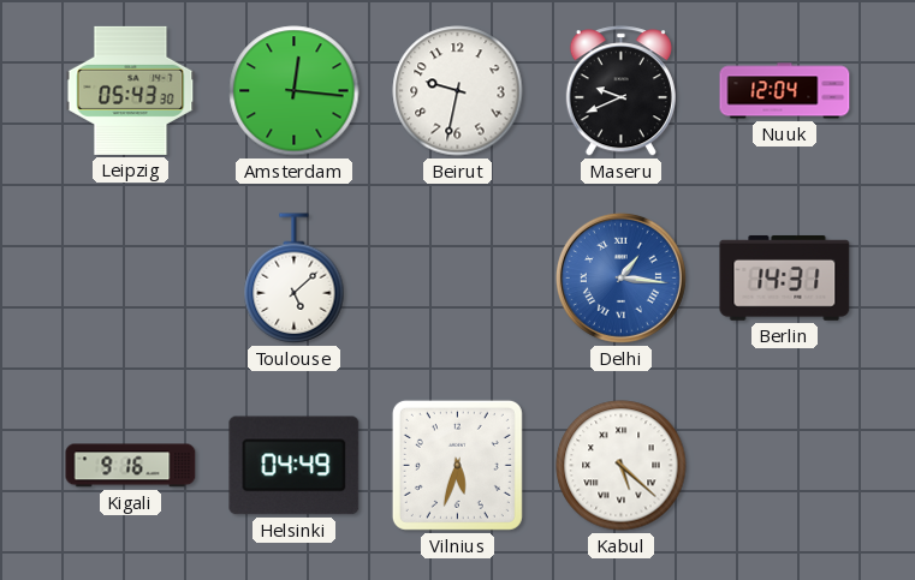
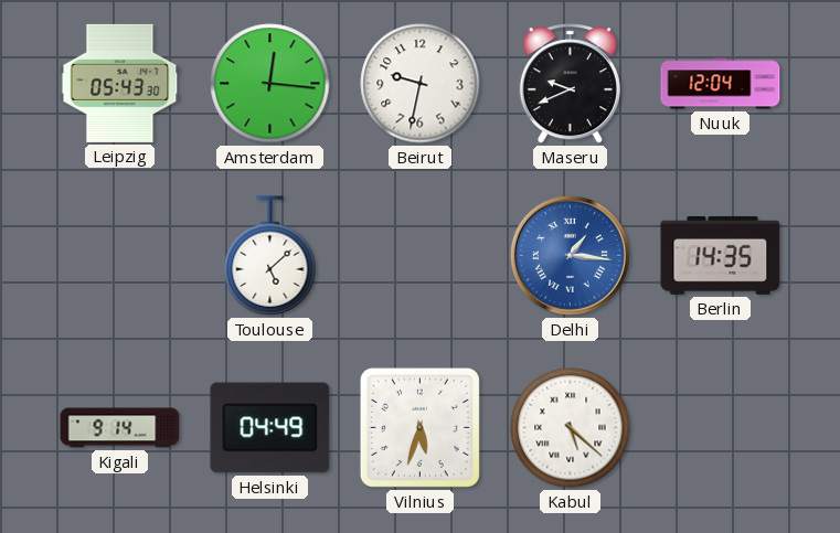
Berlin: 14:31 -> 14:35
Kigali: 9:16 -> 9:14
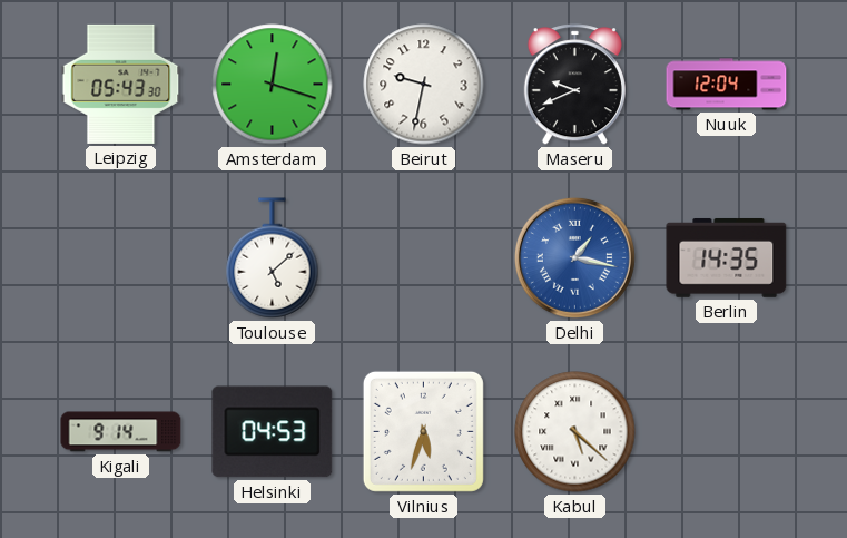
Amsterdam: 12:16 -> 12:18
Delhi: 1:16 -> 1:17
Helsinki: 04:49 -> 04:53
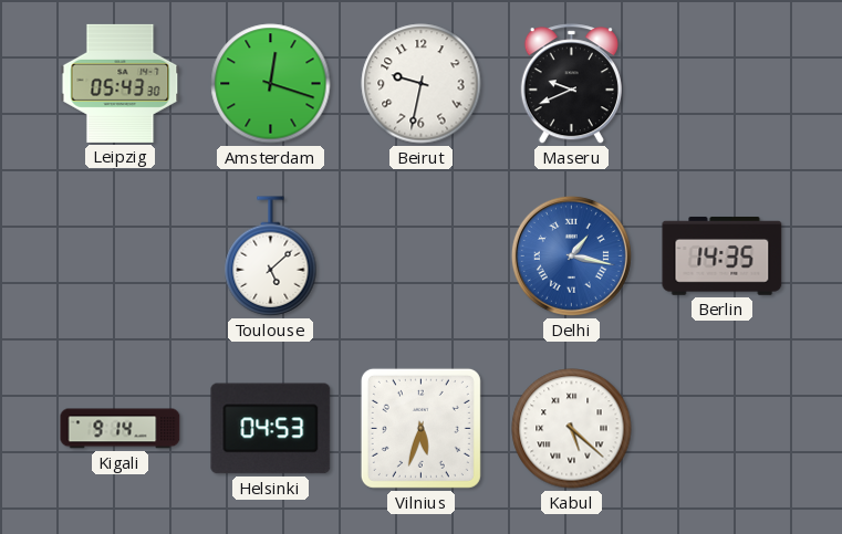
Nuuk: 12:04 -> none
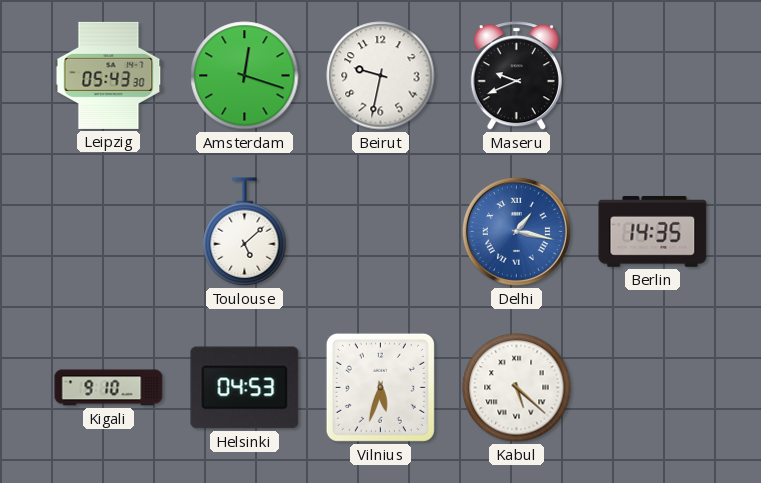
Kigali: 9:14 -> 9:10
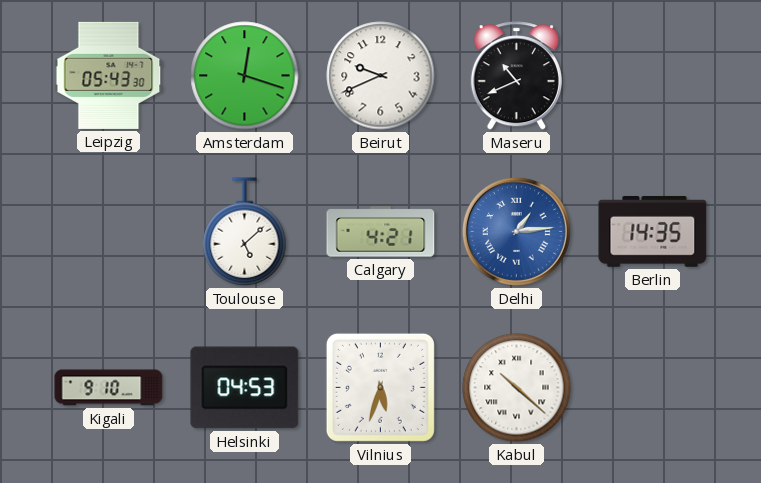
Beirut: 9:32 -> 9:41
Maseru: 9:41 -> 10:41
Calgary: none -> 4:21
Delhi: 1:17 -> 1:14
Kabul: 5:22 -> 10:22
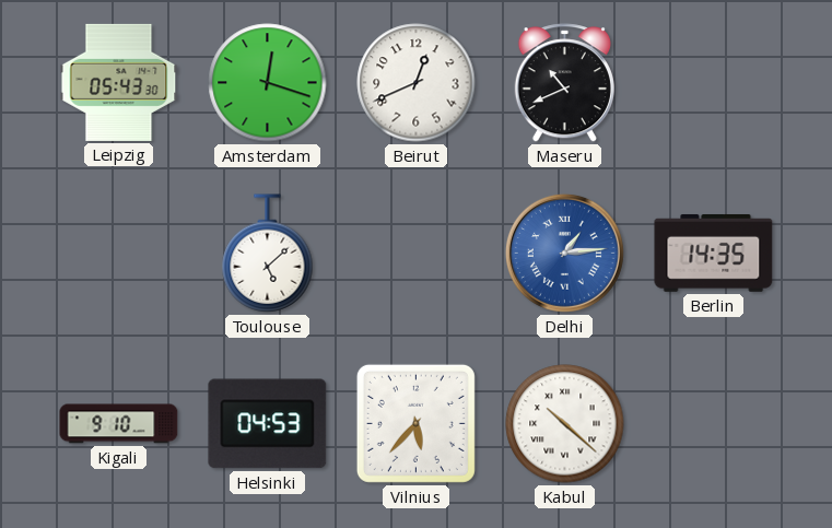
Beirut: 9:41 -> 12:41
Calgary: 4:21 -> none
Vilnius: 5:33 -> 5:37
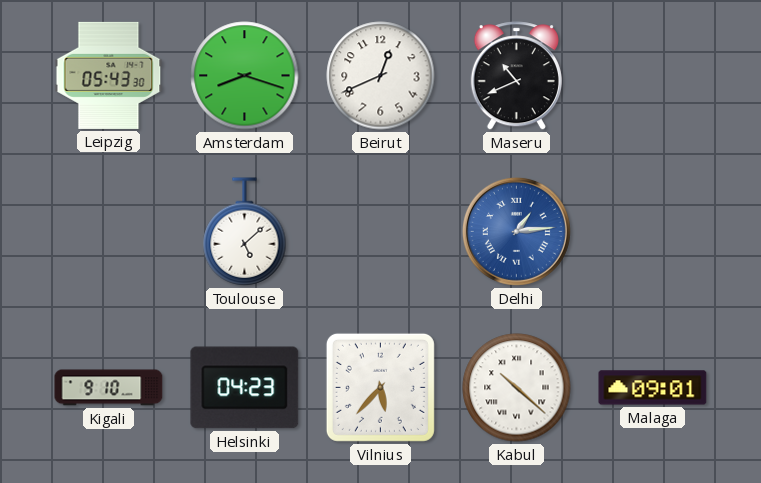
Amsterdam: 12:18 -> 8:18
Berlin: 14:35 -> none
Helsinki: 04:53 -> 04:23
Malaga: none -> 09:01
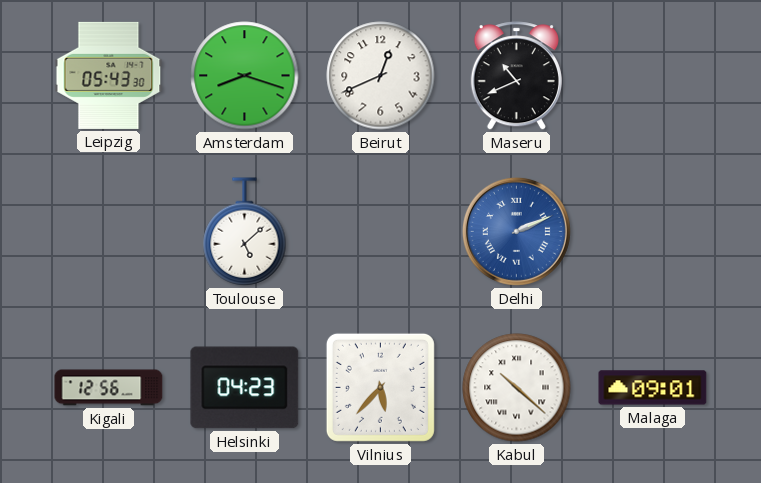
Delhi: 1:14 -> 2:11
Kigali: 9:10 -> 12:56
